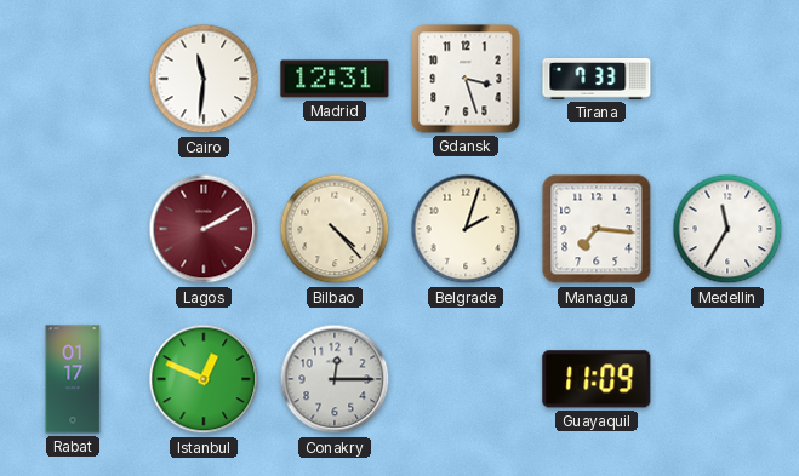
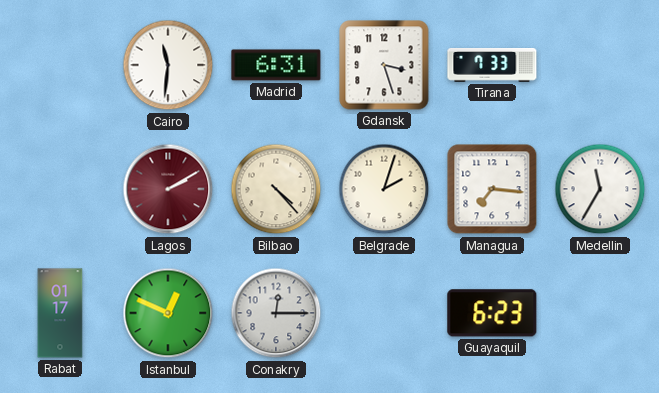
Madrid: 12:31 -> 6:31
Guayaquil: 11:09 -> 6:23
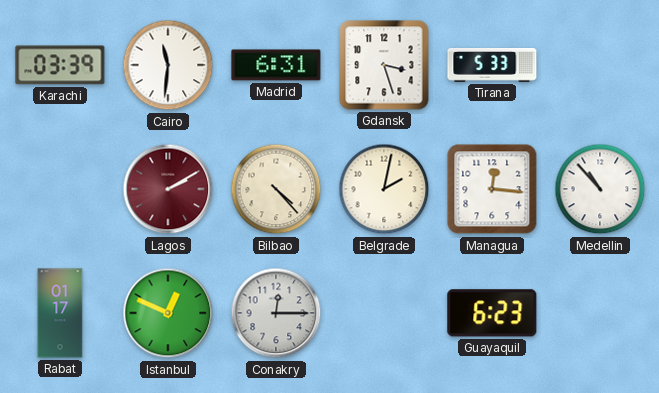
Karachi: none -> 03:39
Tirana: 7:33 -> 5:33
Belgrade: 2:03 -> 2:02
Managua: 7:16 -> 12:16
Medellin: 11:35 -> 10:53
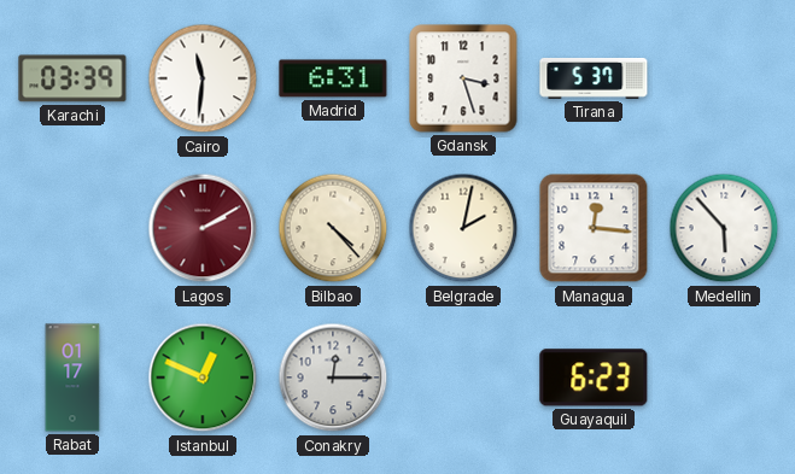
Tirana: 5:33 -> 5:37
Medellin: 10:53 -> 5:53
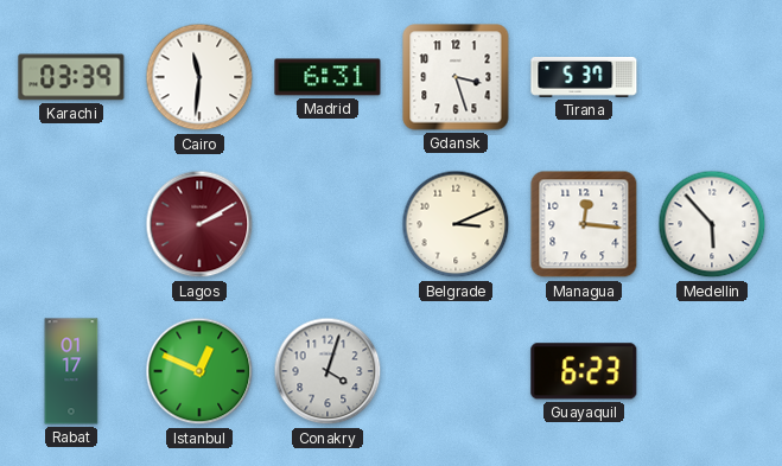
Bilbao: 4:23 -> none
Belgrade: 2:02 -> 3:11
Conakry: 12:15 -> 4:03
